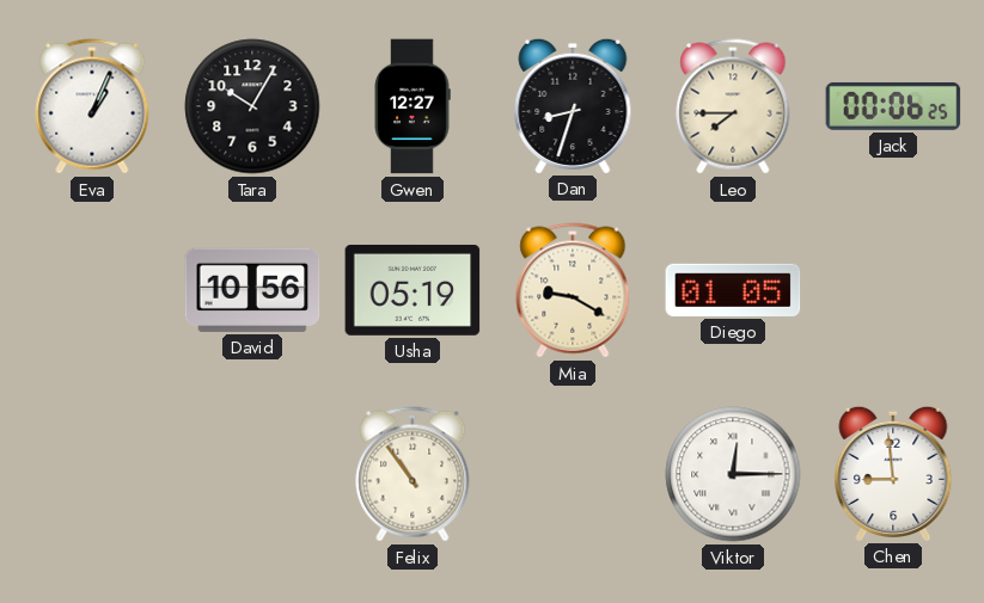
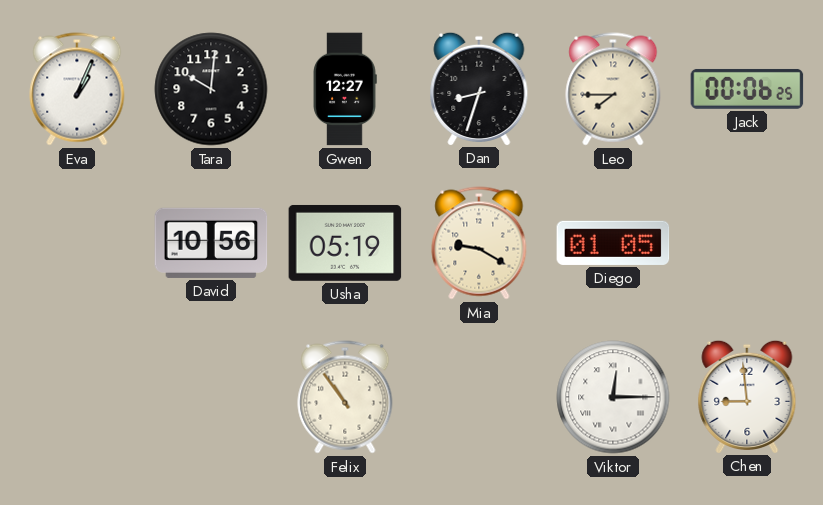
Tara: 10:05 -> 10:01
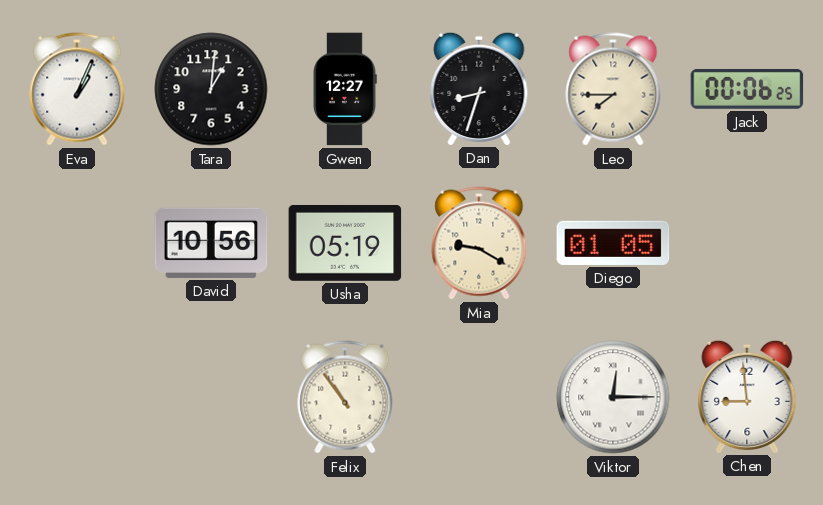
Tara: 10:01 -> 1:01
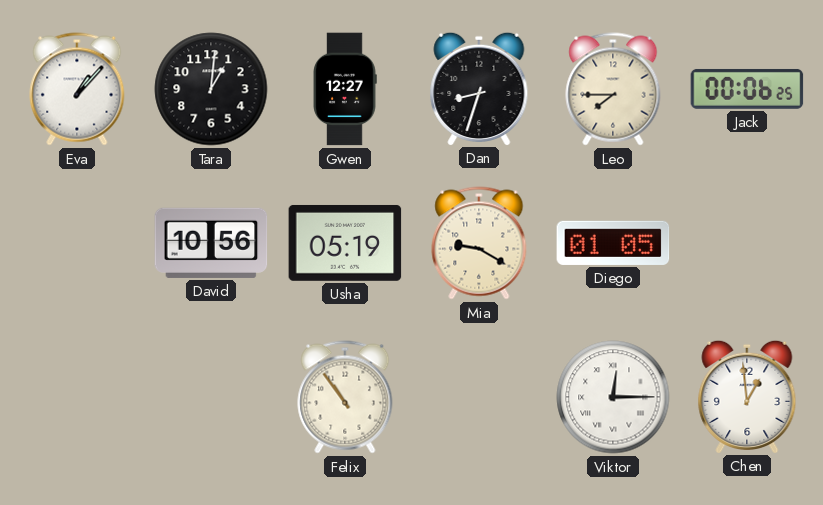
Eva: 1:04 -> 1:07
Chen: 8:59 -> 12:59
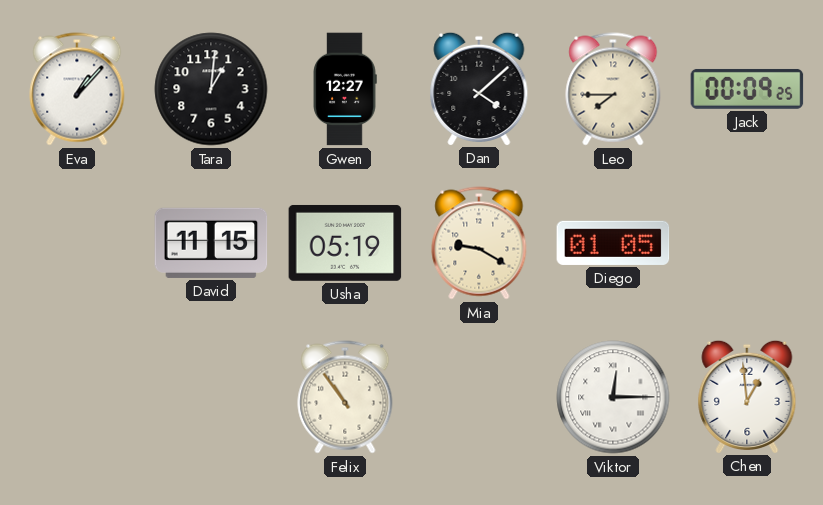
Dan: 8:33 -> 4:08
Jack: 00:06 -> 00:09
David: 10:56 -> 11:15
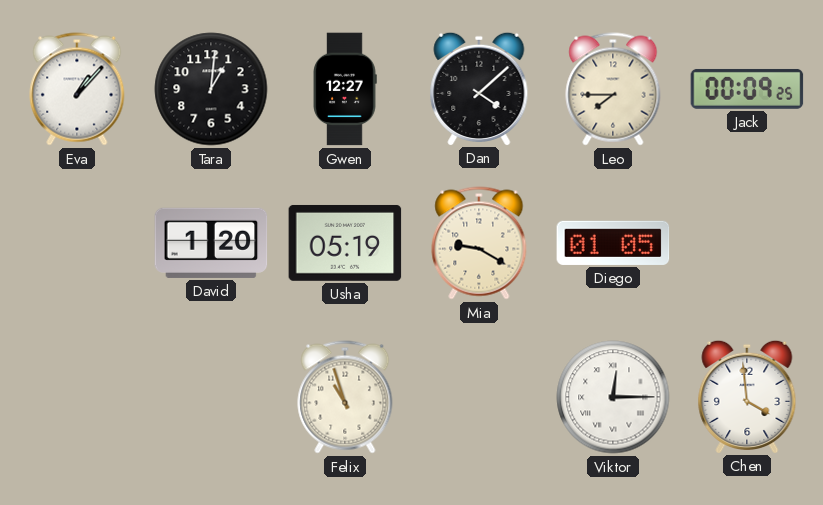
David: 11:15 -> 1:20
Felix: 10:54 -> 10:57
Chen: 12:59 -> 3:59
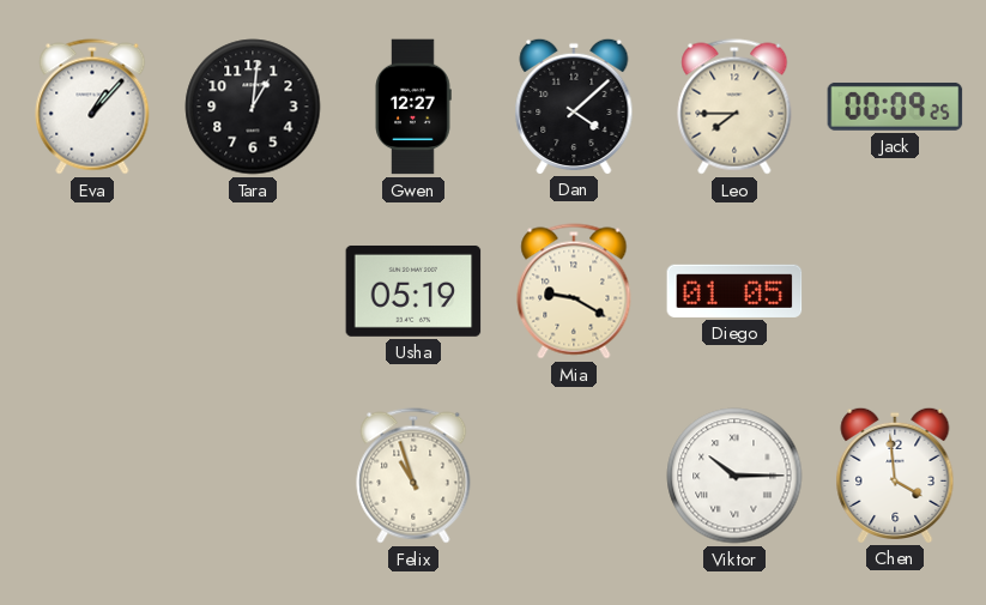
David: 1:20 -> none
Viktor: 12:15 -> 10:15
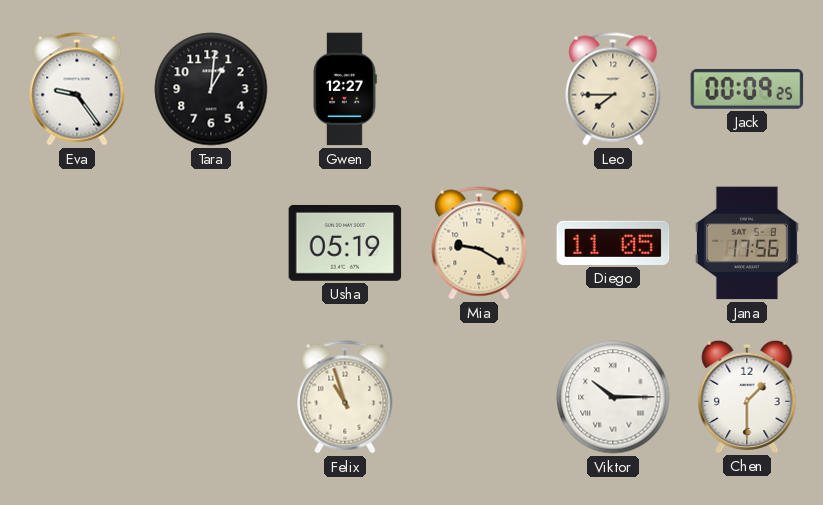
Eva: 1:07 -> 9:24
Dan: 4:08 -> none
Diego: 01:05 -> 11:05
Jana: none -> 17:56
Chen: 3:59 -> 1:30
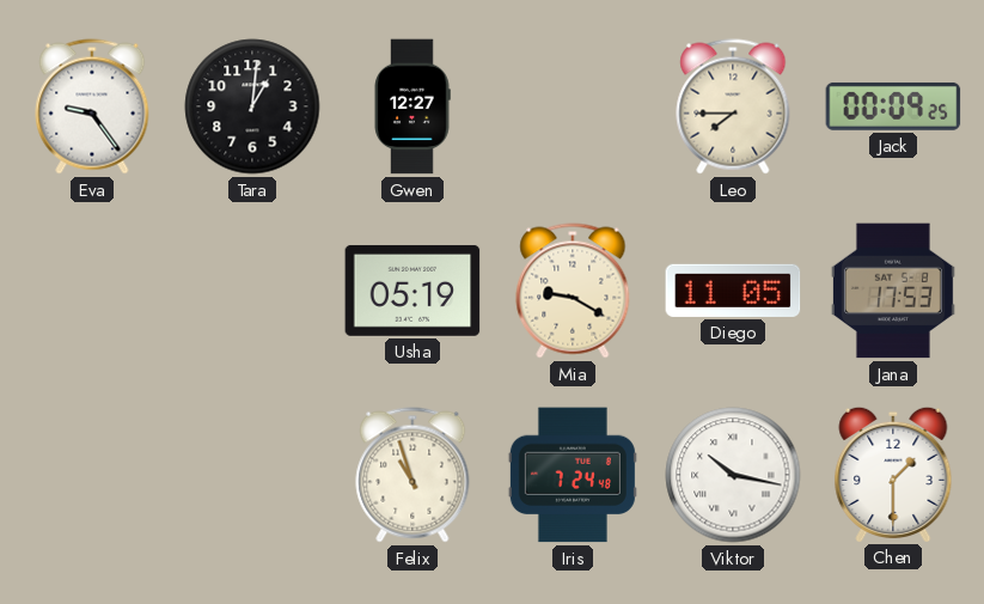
Jana: 17:56 -> 17:53
Iris: none -> 7:24
Viktor: 10:15 -> 10:17
